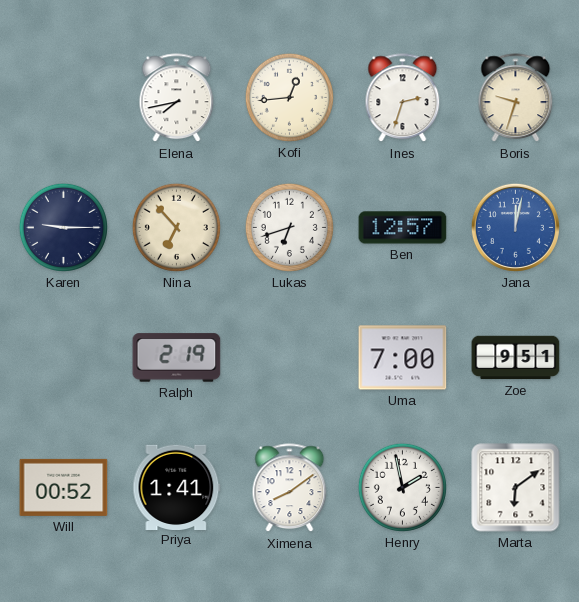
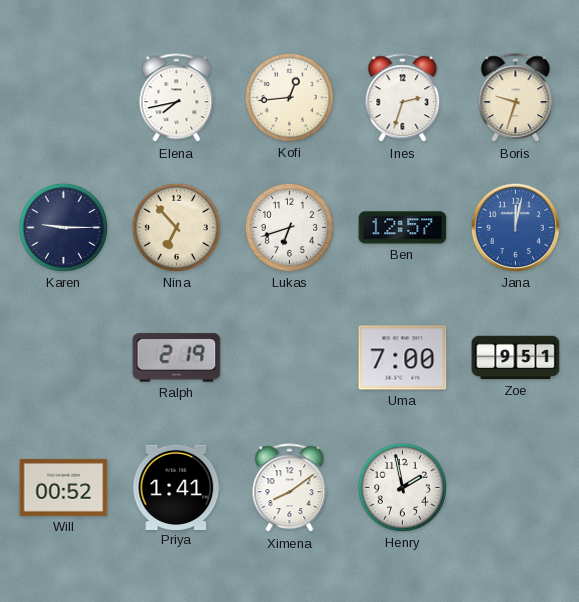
Marta: 6:09 -> none
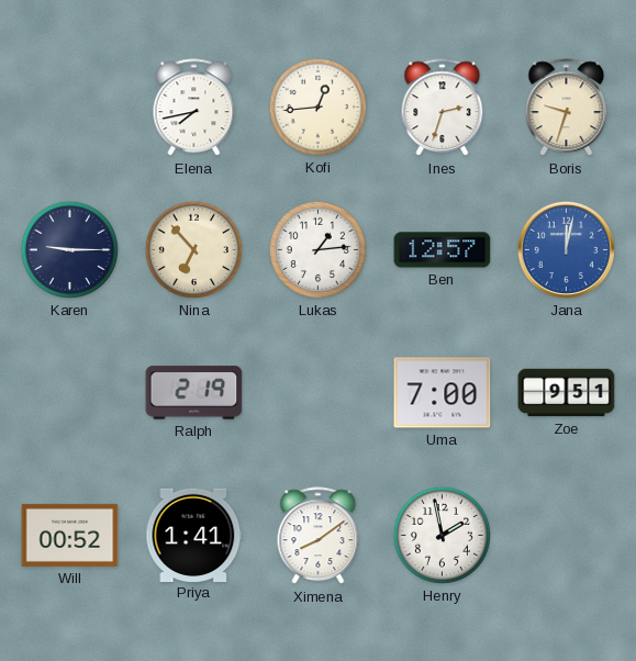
Lukas: 6:42 -> 1:14
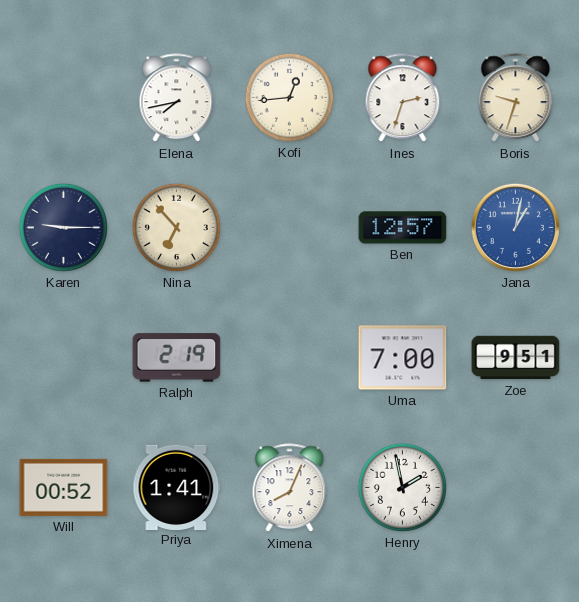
Lukas: 1:14 -> none
Jana: 12:02 -> 1:02
Ximena: 8:09 -> 8:04
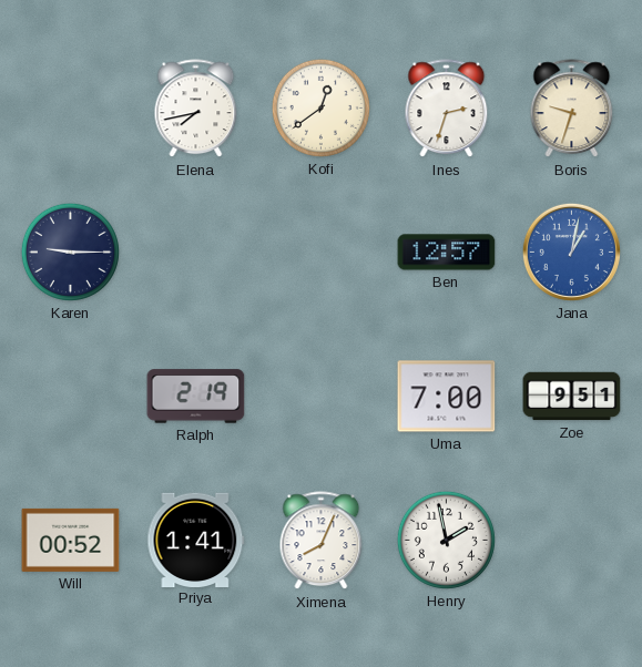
Kofi: 12:44 -> 12:39
Nina: 6:53 -> none
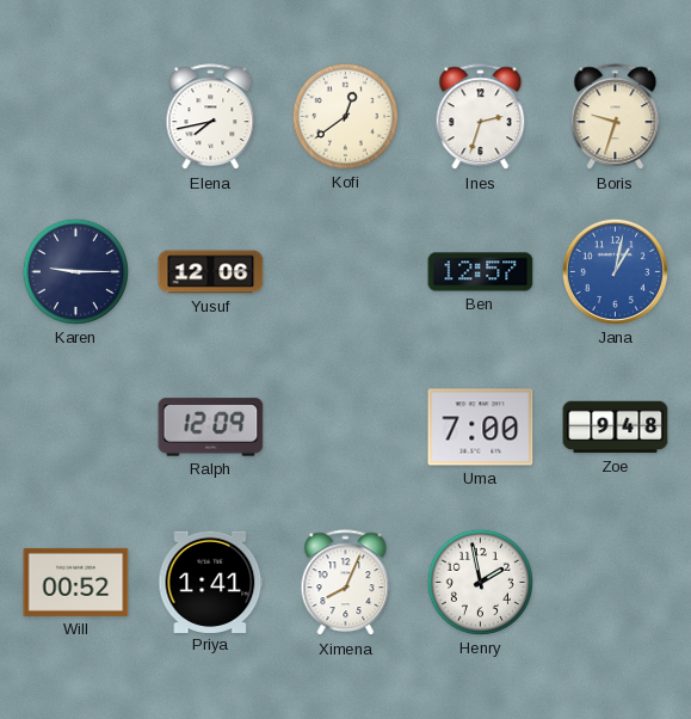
Yusuf: none -> 12:06
Ralph: 2:19 -> 12:09
Zoe: 9:51 -> 9:48
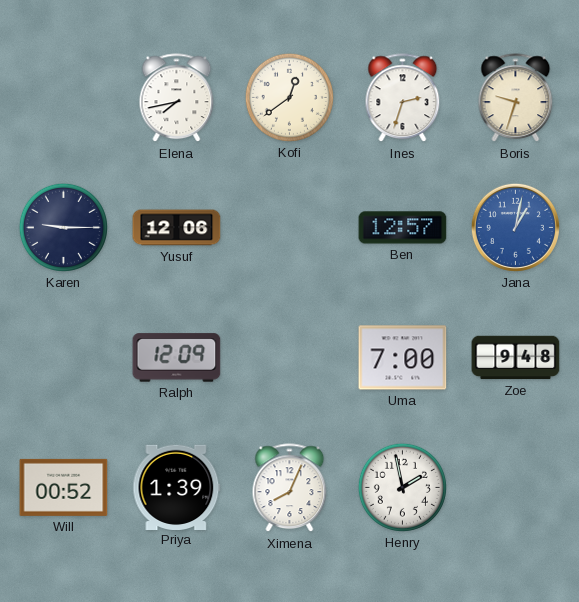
Priya: 1:41 -> 1:39
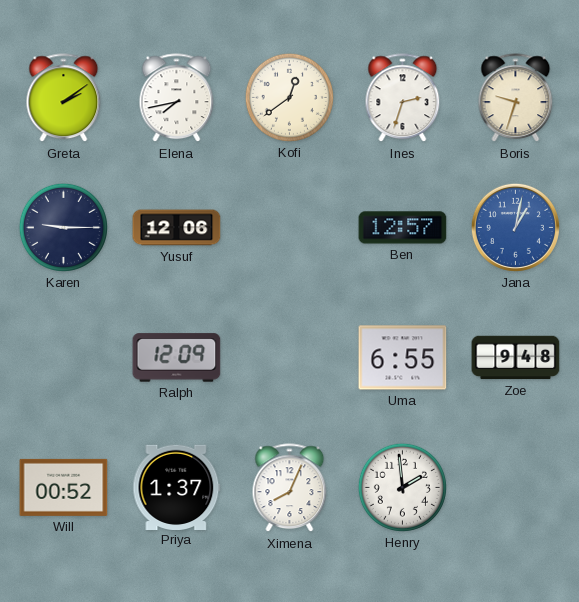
Greta: none -> 2:09
Uma: 7:00 -> 6:55
Priya: 1:39 -> 1:37
Henry: 1:58 -> 1:59
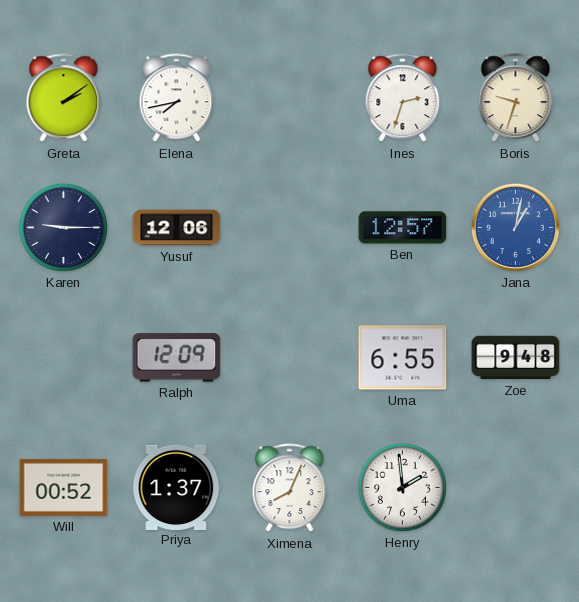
Kofi: 12:39 -> none
